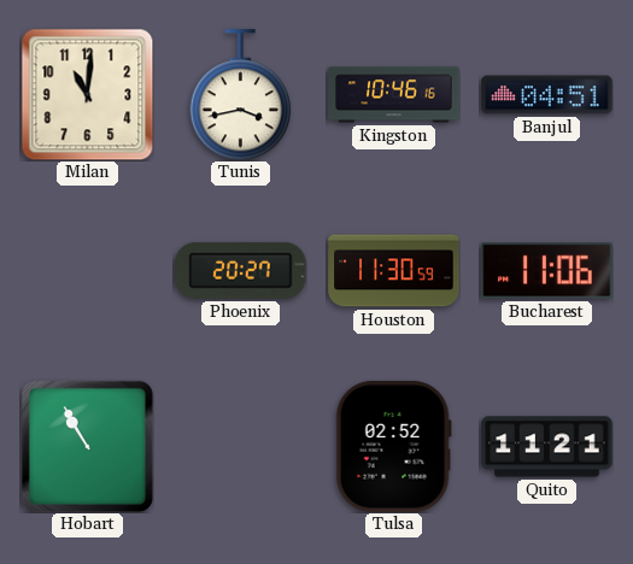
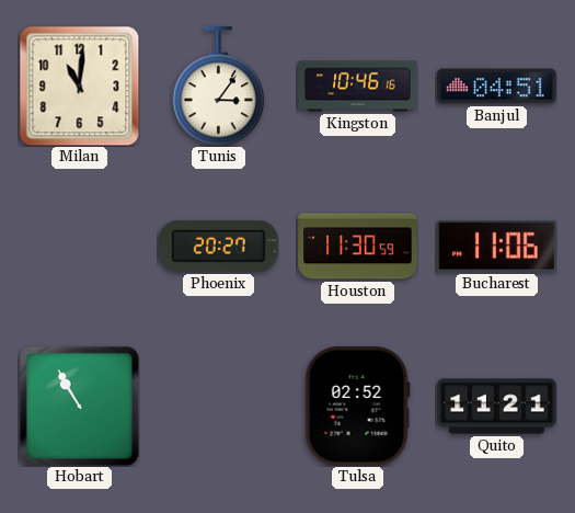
Tunis: 3:43 -> 3:06
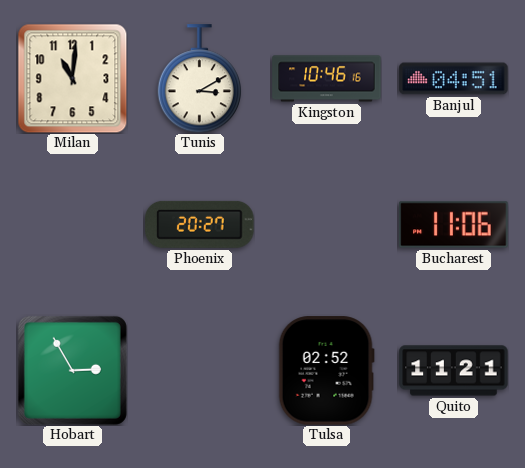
Tunis: 3:06 -> 3:10
Houston: 11:30 -> none
Hobart: 10:55 -> 2:55
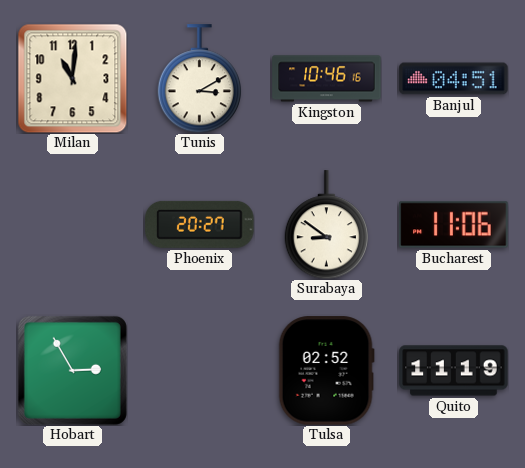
Surabaya: none -> 8:51
Quito: 11:21 -> 11:19
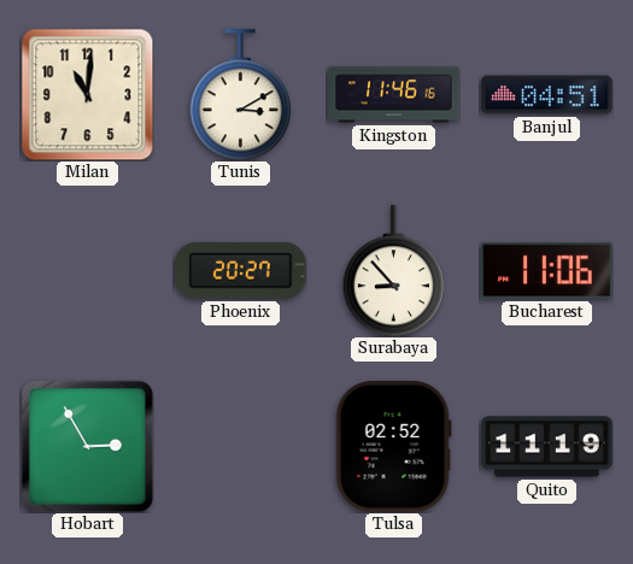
Kingston: 10:46 -> 11:46
Surabaya: 8:51 -> 8:53
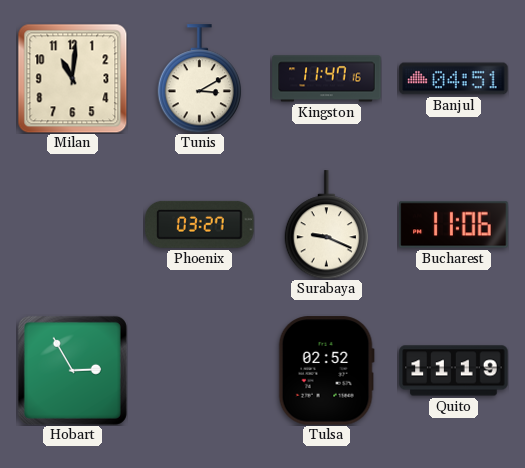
Kingston: 11:46 -> 11:47
Phoenix: 20:27 -> 03:27
Surabaya: 8:53 -> 9:19
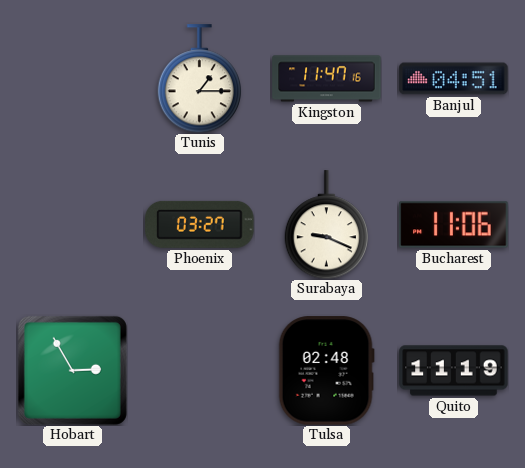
Milan: 11:01 -> none
Tunis: 3:10 -> 1:15
Tulsa: 02:52 -> 02:48
